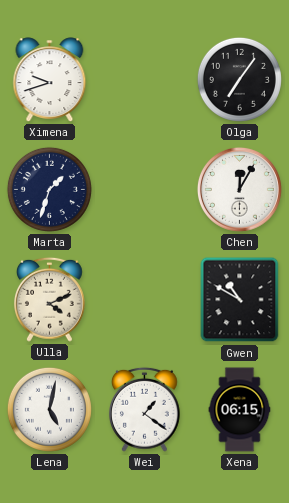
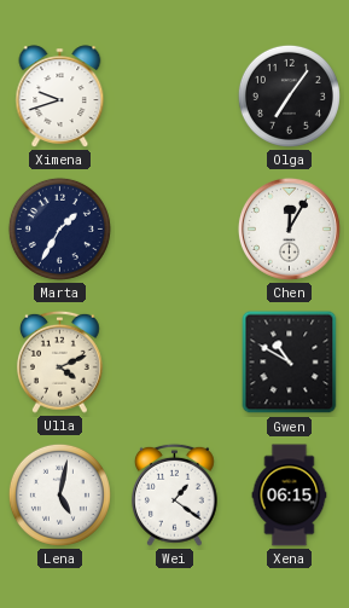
Marta: 1:33 -> 1:35
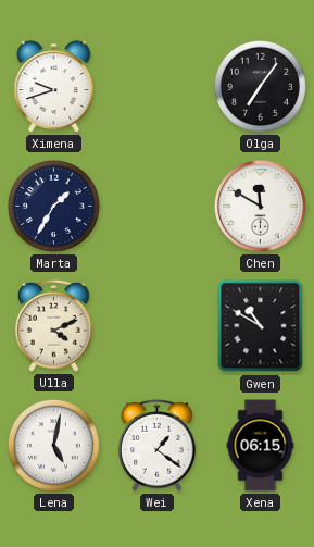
Chen: 12:05 -> 11:50
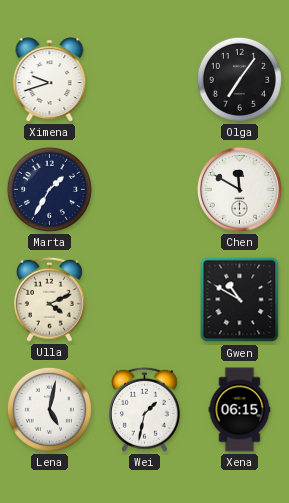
Wei: 1:21 -> 1:32
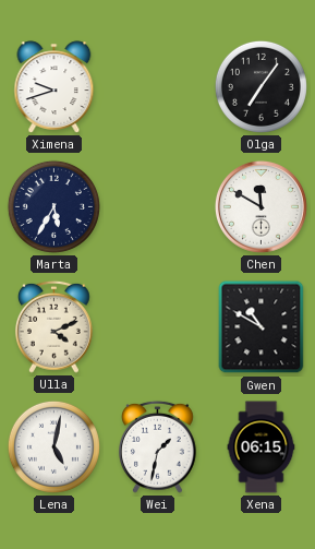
Marta: 1:35 -> 5:35
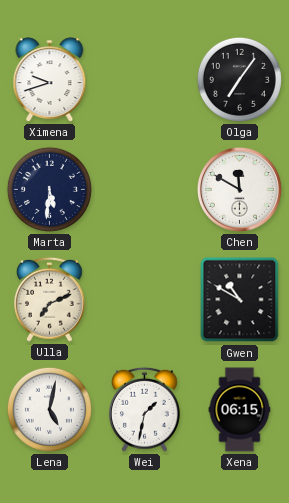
Marta: 5:35 -> 5:31
Ulla: 4:11 -> 7:11
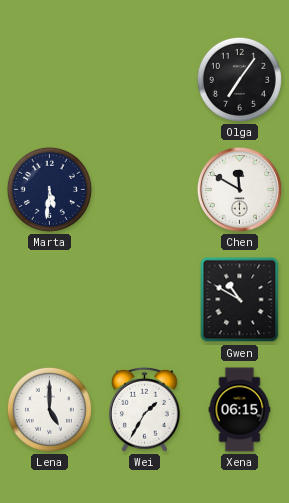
Ximena: 9:42 -> none
Ulla: 7:11 -> none
Lena: 5:02 -> 5:00
Wei: 1:32 -> 1:35
